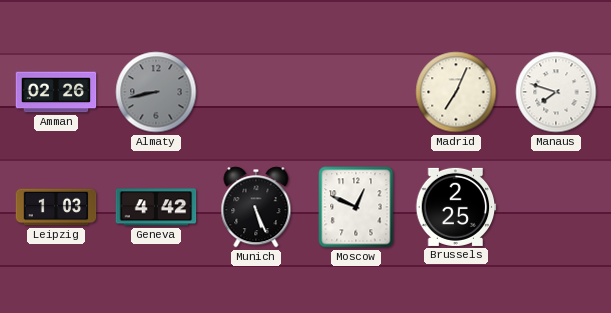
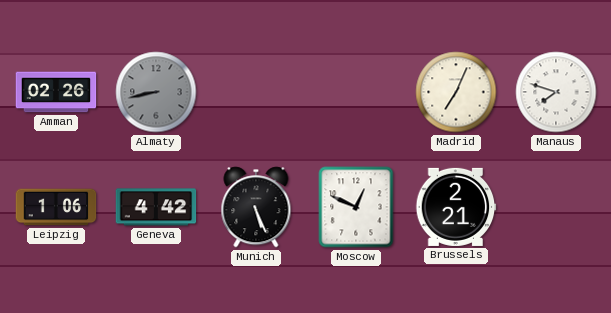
Leipzig: 1:03 -> 1:06
Brussels: 2:25 -> 2:21
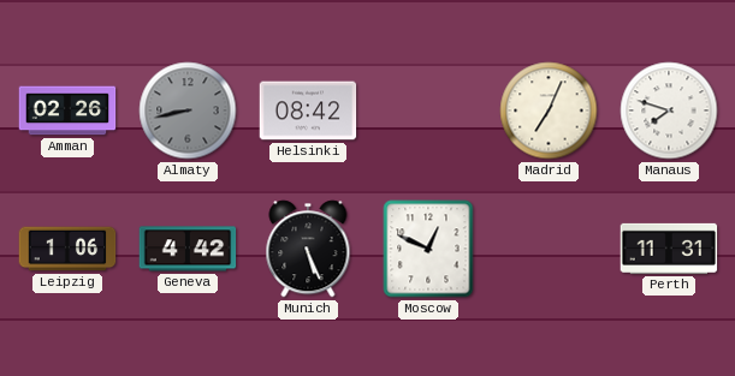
Helsinki: none -> 08:42
Brussels: 2:21 -> none
Perth: none -> 11:31
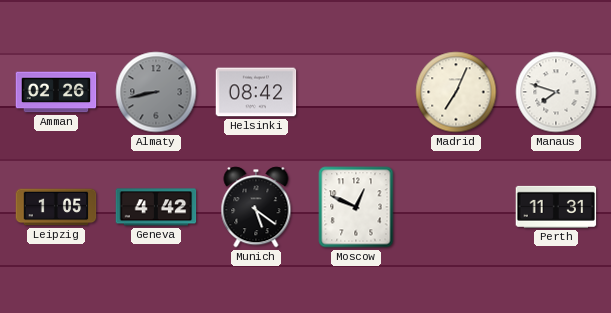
Leipzig: 1:06 -> 1:05
Munich: 5:26 -> 5:21
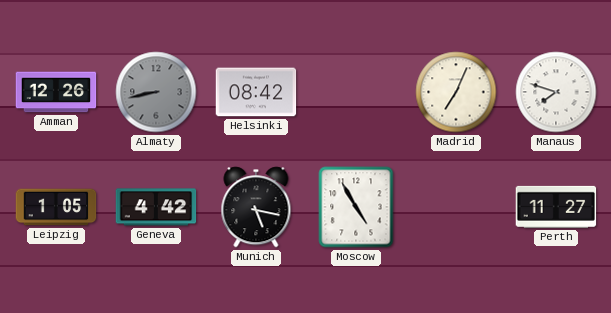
Amman: 02:26 -> 12:26
Munich: 5:21 -> 5:17
Moscow: 12:49 -> 4:55
Perth: 11:31 -> 11:27
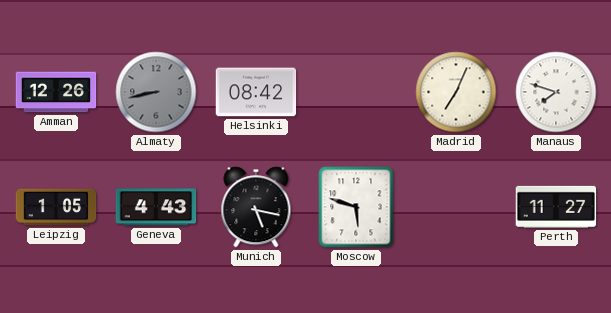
Geneva: 4:42 -> 4:43
Moscow: 4:55 -> 5:48
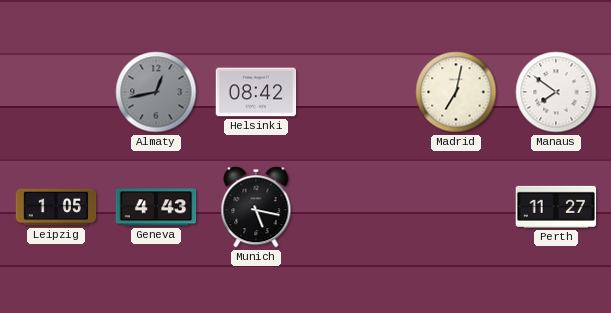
Amman: 12:26 -> none
Almaty: 8:43 -> 12:43
Madrid: 7:04 -> 7:02
Manaus: 7:48 -> 7:51
Moscow: 5:48 -> none
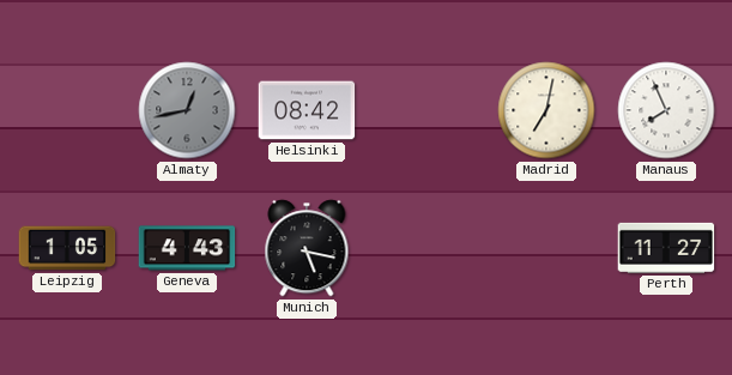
Manaus: 7:51 -> 7:56
